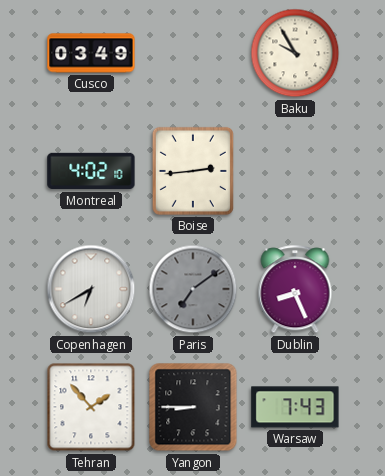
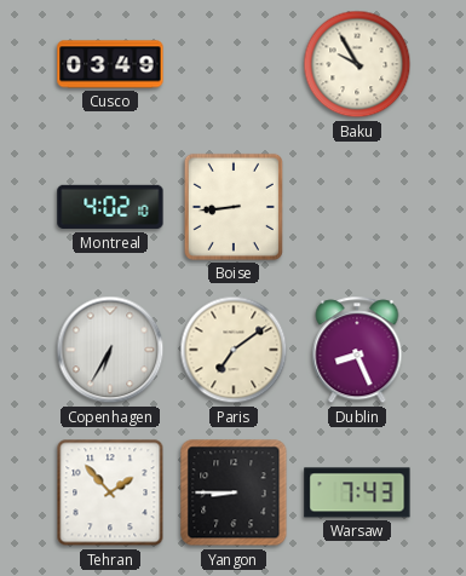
Boise: 2:44 -> 8:44
Copenhagen: 6:40 -> 6:35
Paris dial: grey -> cream
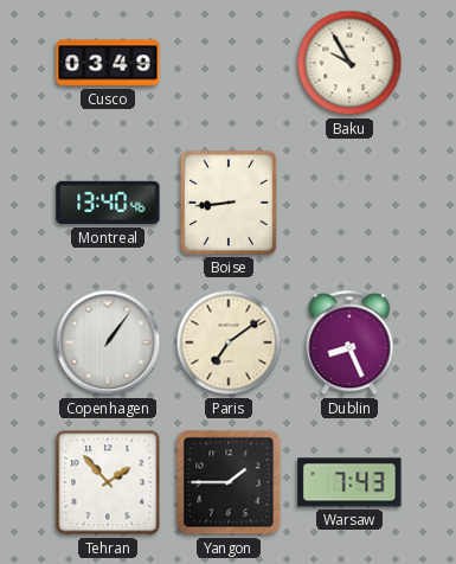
Montreal: 4:02 -> 13:40
Copenhagen: 6:35 -> 1:06
Yangon: 8:45 -> 1:45
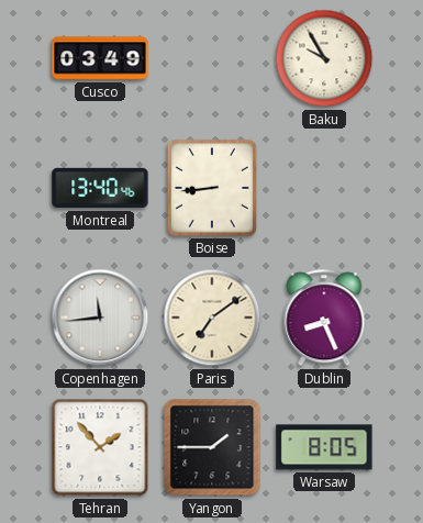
Copenhagen: 1:06 -> 11:44
Warsaw: 7:43 -> 8:05
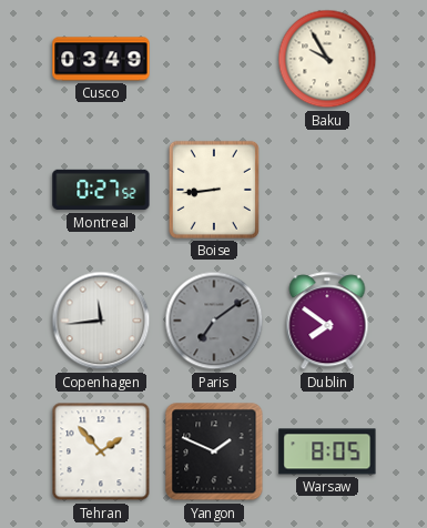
Montreal: 13:40 -> 0:27
Paris dial: cream -> grey
Dublin: 8:26 -> 7:51
Yangon: 1:45 -> 1:49
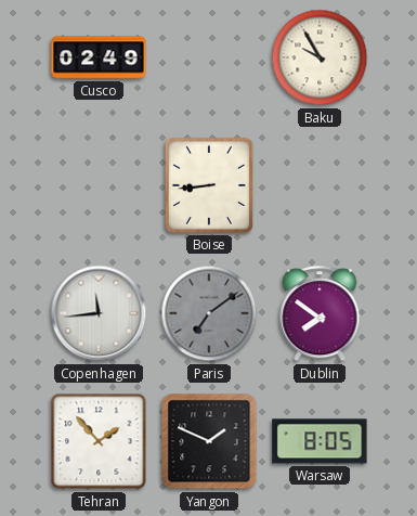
Cusco: 03:49 -> 02:49
Montreal: 0:27 -> none
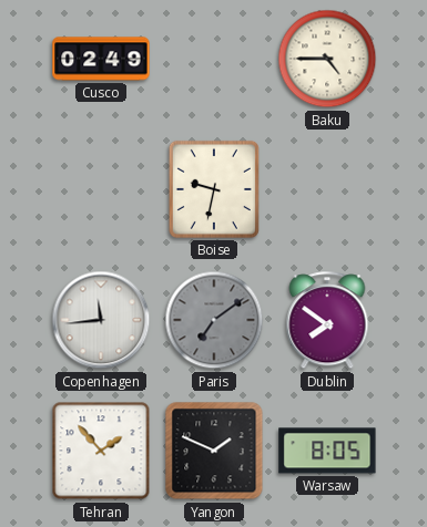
Baku: 9:55 -> 4:45
Boise: 8:44 -> 9:32
